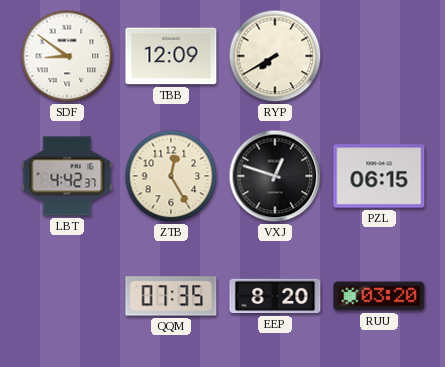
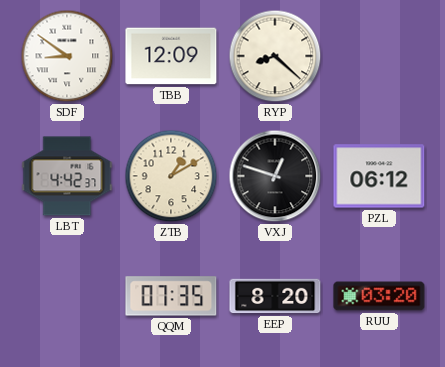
RYP: 7:40 -> 8:22
ZTB: 12:25 -> 1:10
PZL: 06:15 -> 06:12
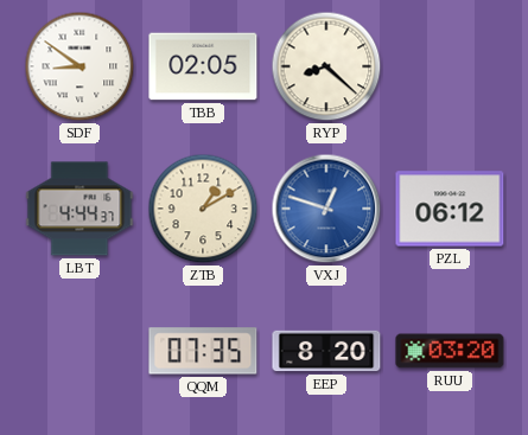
TBB: 12:09 -> 02:05
LBT: 4:42 -> 4:44
VXJ dial: black -> blue
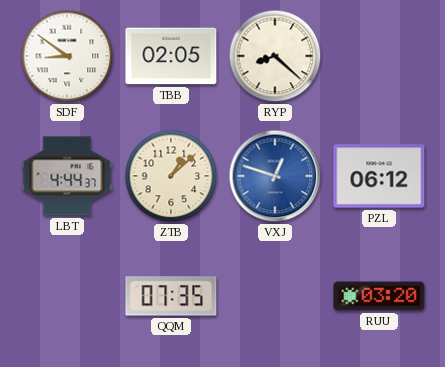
ZTB: 1:10 -> 1:08
EEP: 8:20 -> none
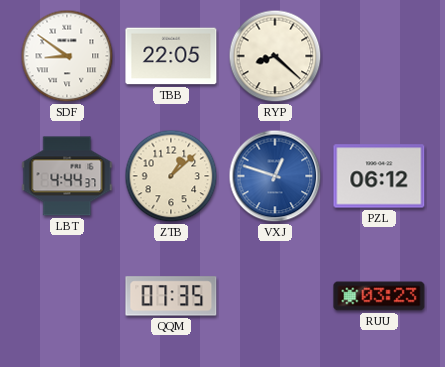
TBB: 02:05 -> 22:05
RUU: 03:20 -> 03:23
